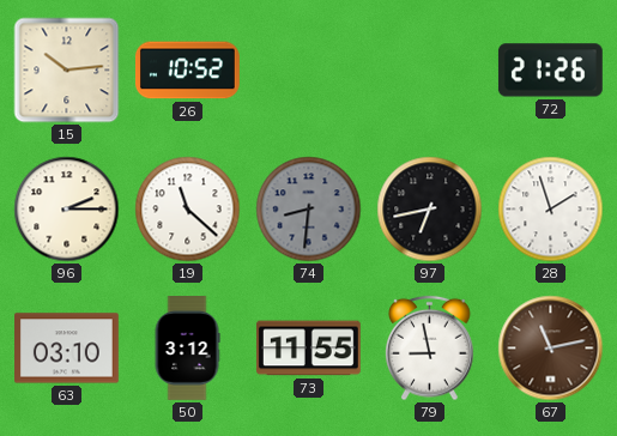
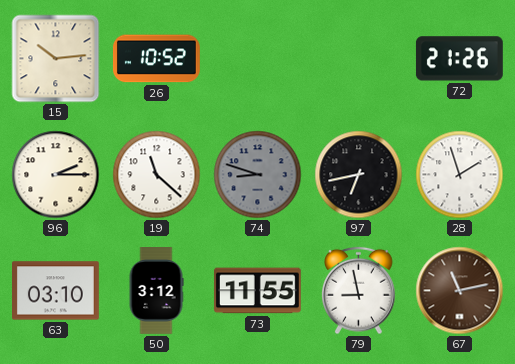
74: 8:31 -> 8:48
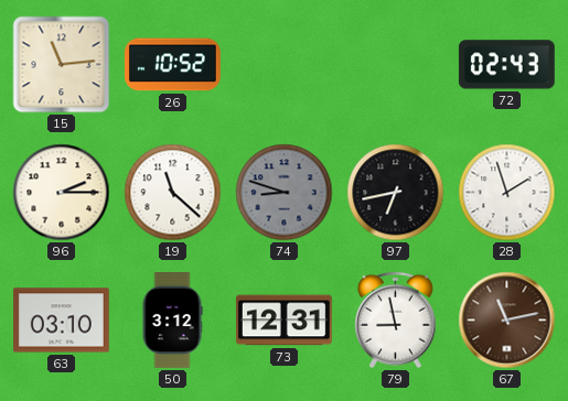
15: 10:14 -> 11:14
72: 21:26 -> 02:43
73: 11:55 -> 12:31
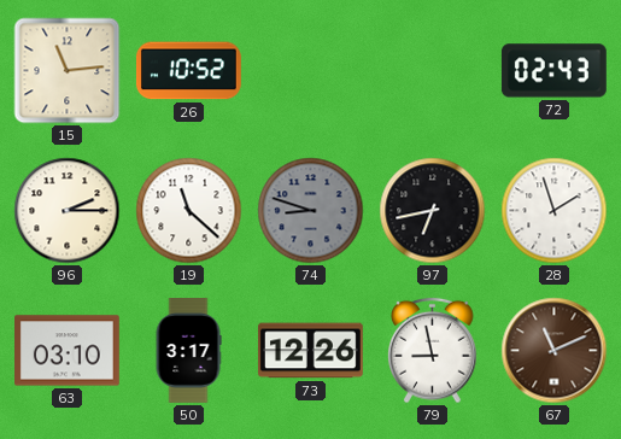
50: 3:12 -> 3:17
73: 12:31 -> 12:26
67: 11:13 -> 11:11
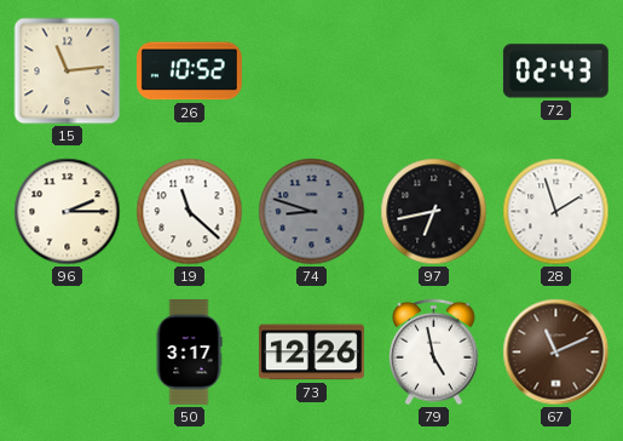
63: 03:10 -> none
79: 8:58 -> 4:58
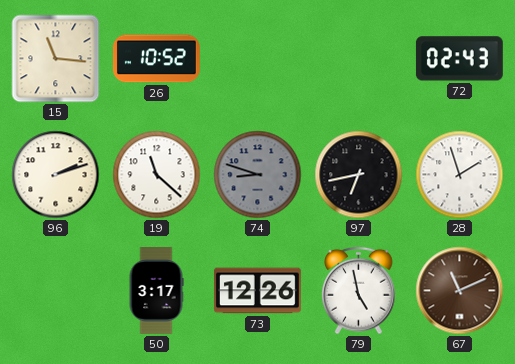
15: 11:14 -> 11:16
96: 2:15 -> 2:12
